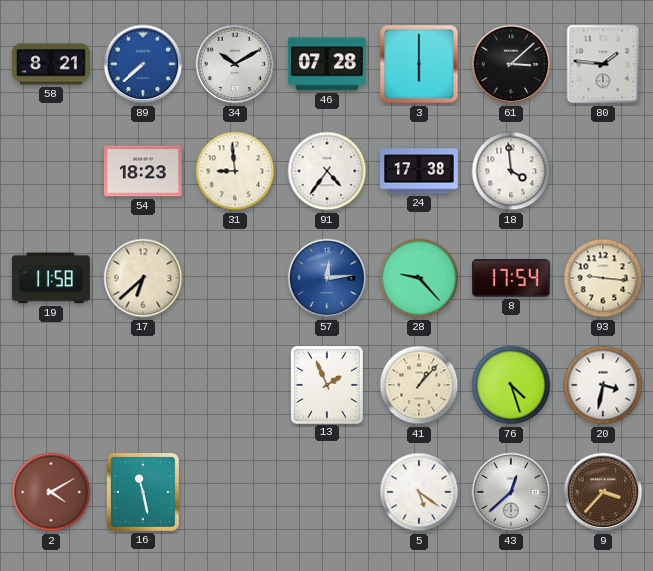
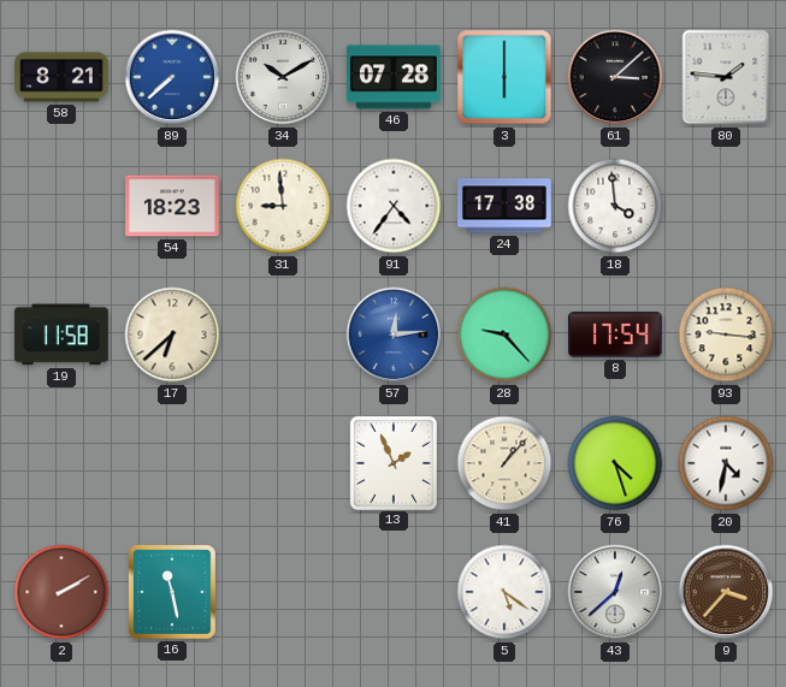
20: 3:32 -> 4:32
2: 4:10 -> 2:10
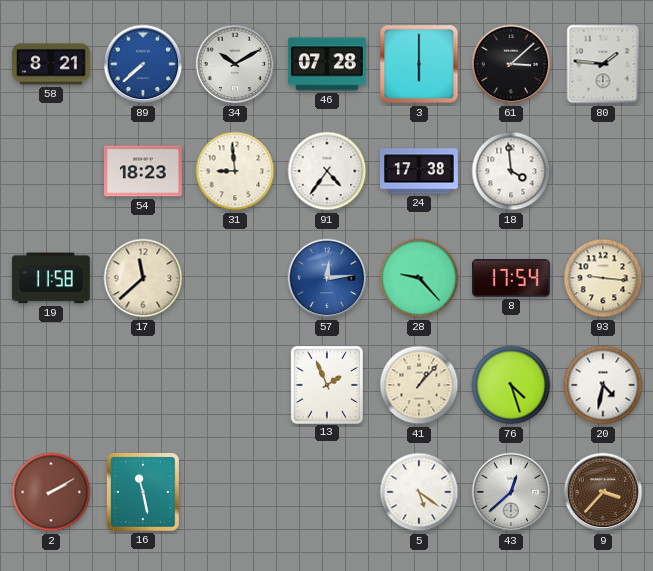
17: 6:38 -> 11:38
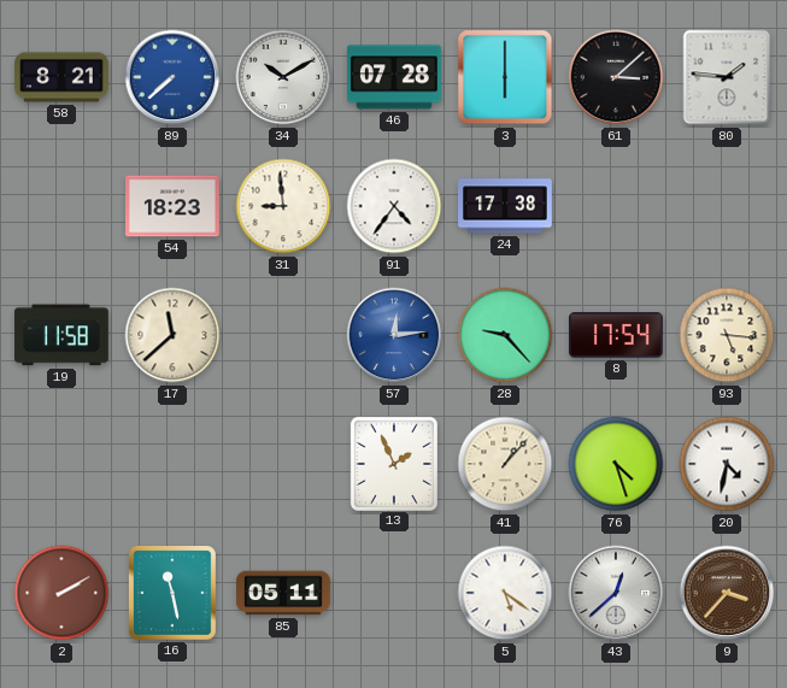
18: 3:59 -> none
93: 9:16 -> 5:16
85: none -> 05:11
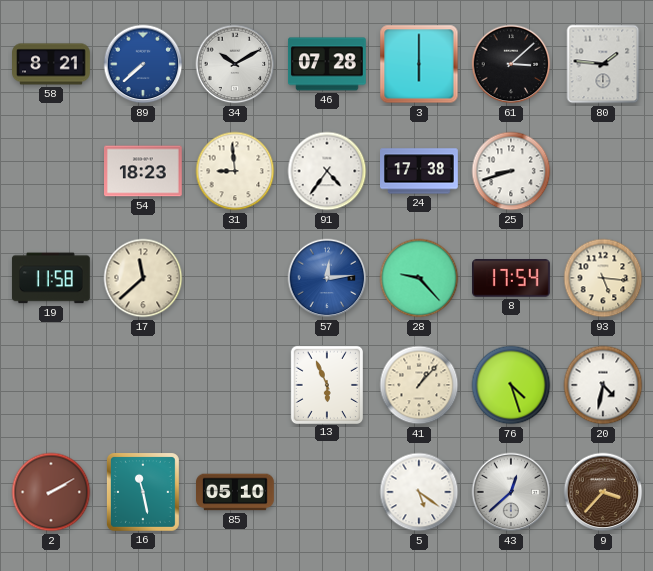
25: none -> 8:42
13: 1:56 -> 5:56
85: 05:11 -> 05:10
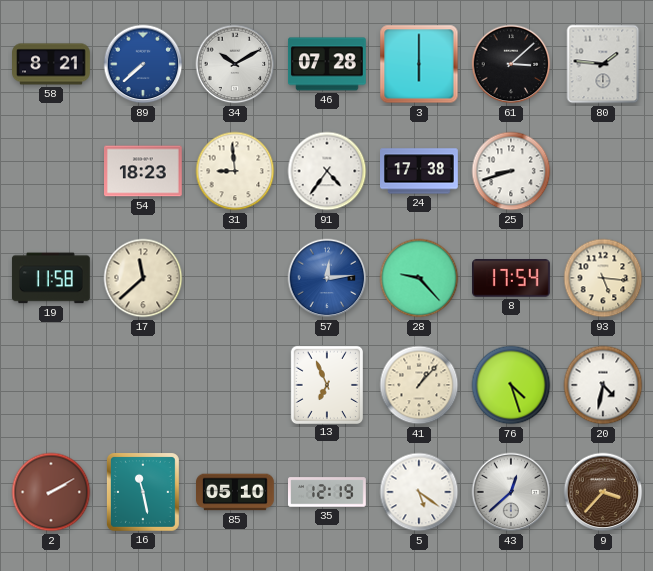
13: 5:56 -> 6:56
35: none -> 12:19
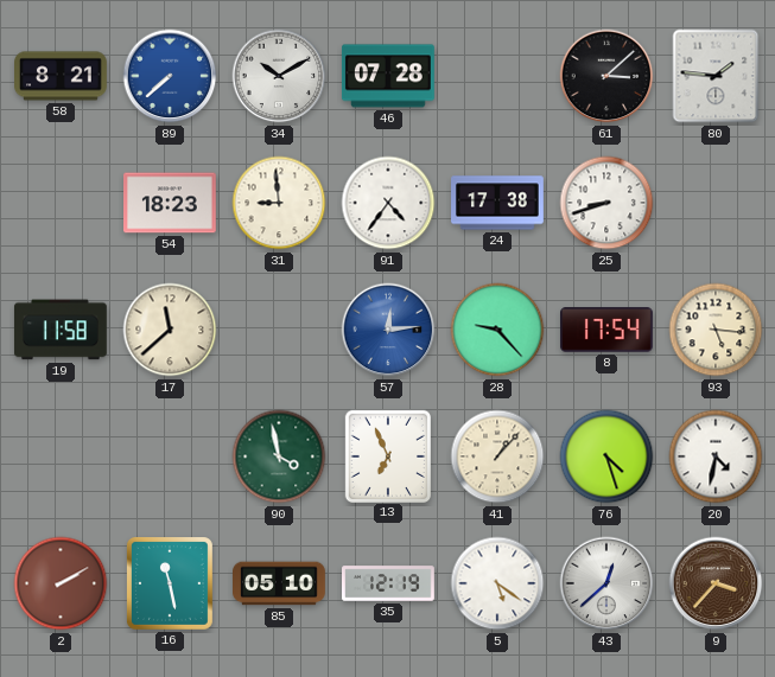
3: 6:00 -> none
90: none -> 3:58
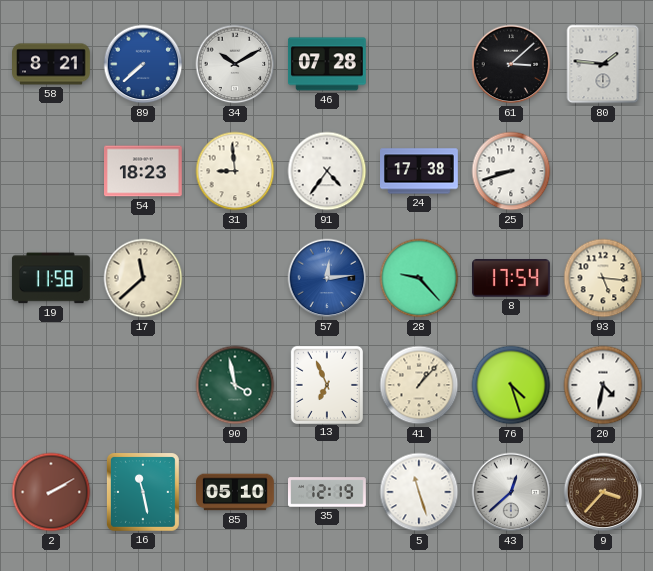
5: 5:21 -> 11:27
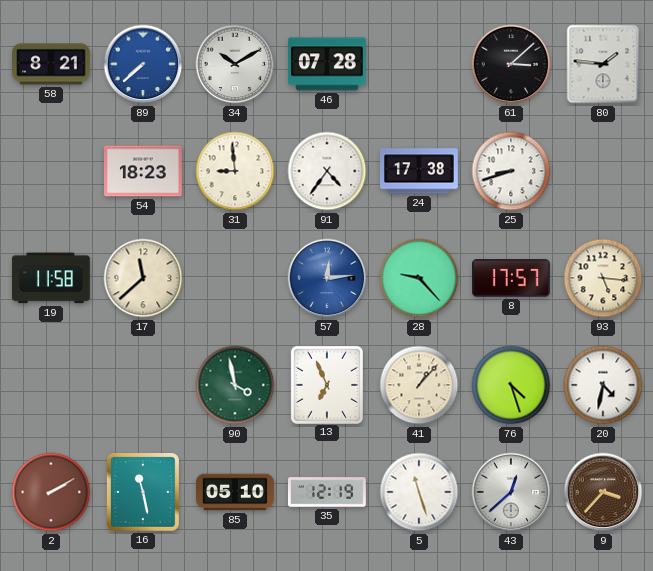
8: 17:54 -> 17:57
